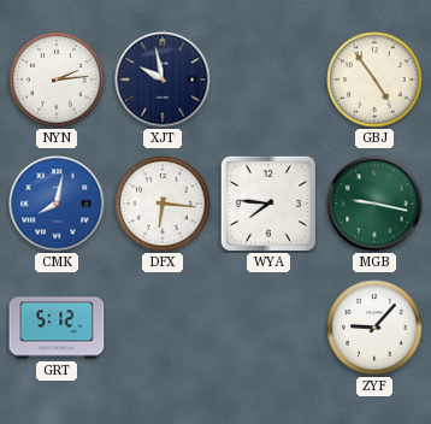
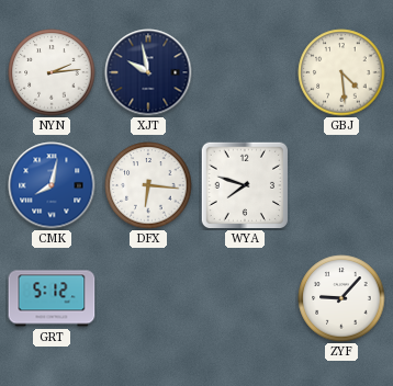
GBJ: 4:54 -> 4:29
WYA: 7:46 -> 7:48
MGB: 9:17 -> none
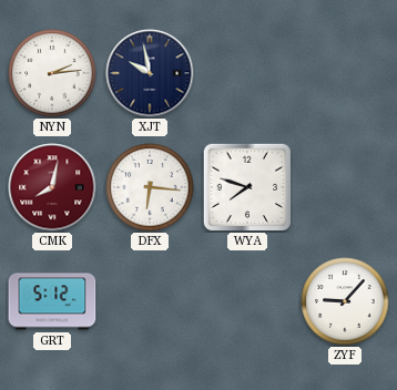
GBJ: 4:29 -> none
CMK dial: blue -> burgundy
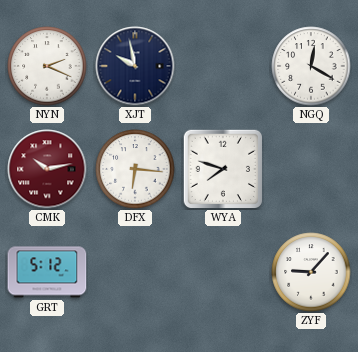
NYN: 2:14 -> 2:19
NGQ: none -> 12:20
CMK: 8:02 -> 10:13
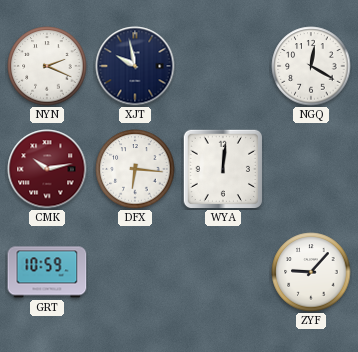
WYA: 7:48 -> 12:01
GRT: 5:12 -> 10:59
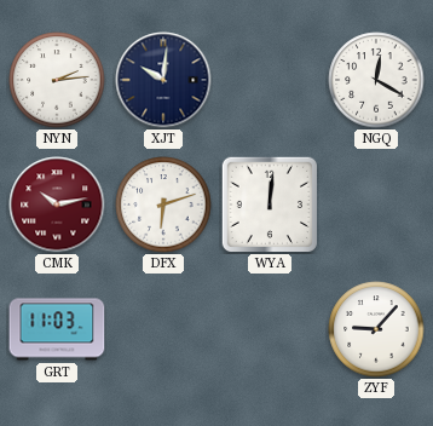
NYN: 2:19 -> 2:14
XJT: 9:58 -> 10:01
DFX: 6:16 -> 6:12
GRT: 10:59 -> 11:03
